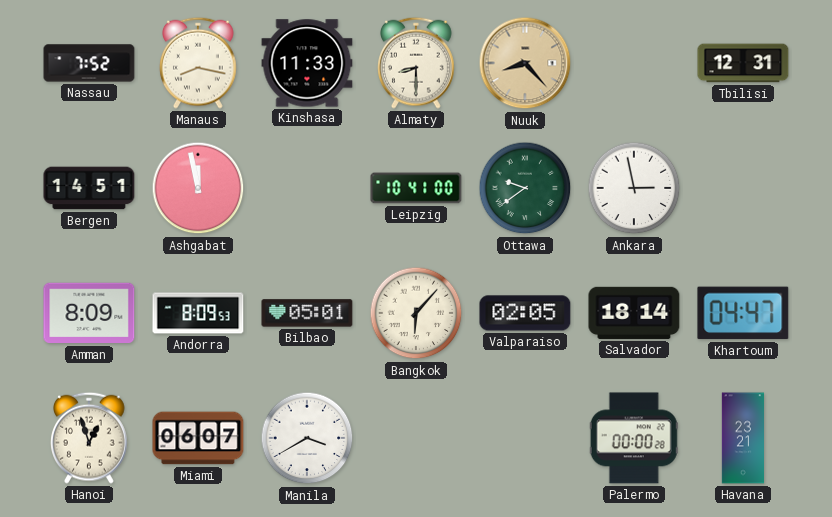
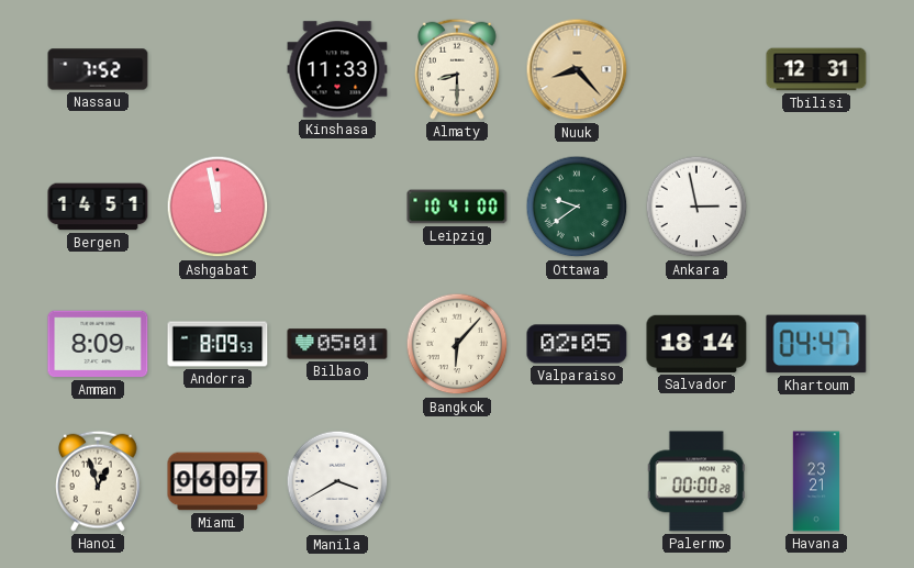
Manaus: 8:17 -> none
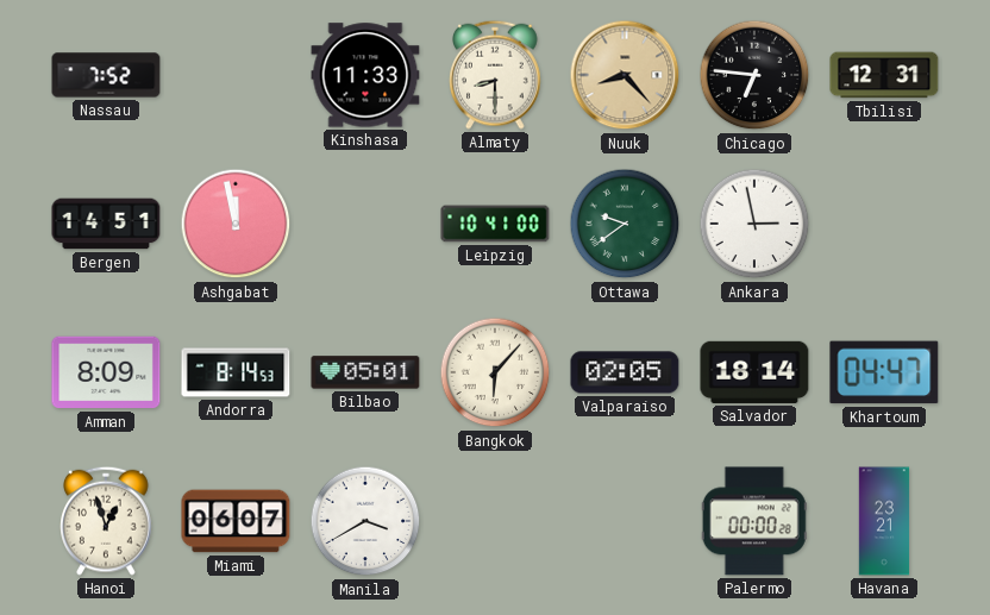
Chicago: none -> 6:46
Andorra: 8:09 -> 8:14
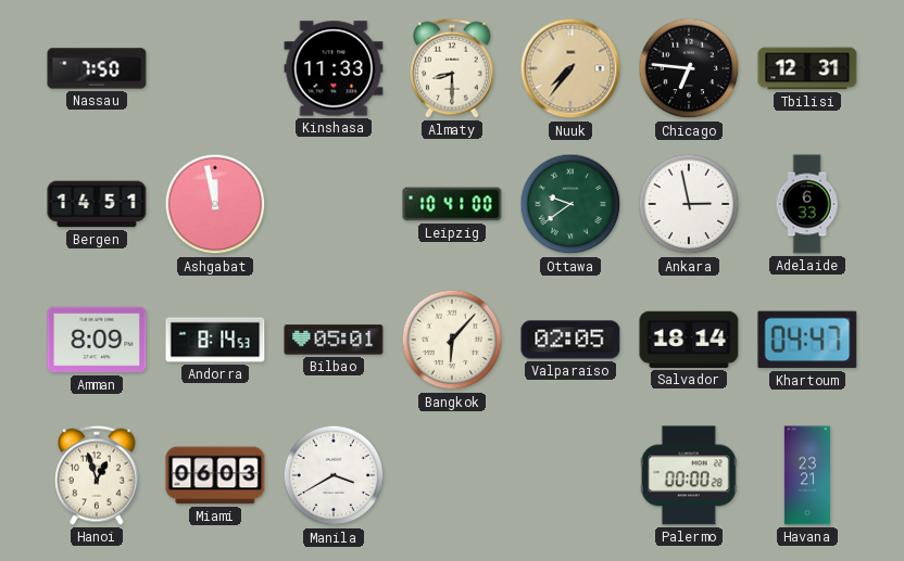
Nassau: 7:52 -> 7:50
Nuuk: 8:23 -> 7:36
Adelaide: none -> 6:33
Miami: 06:07 -> 06:03
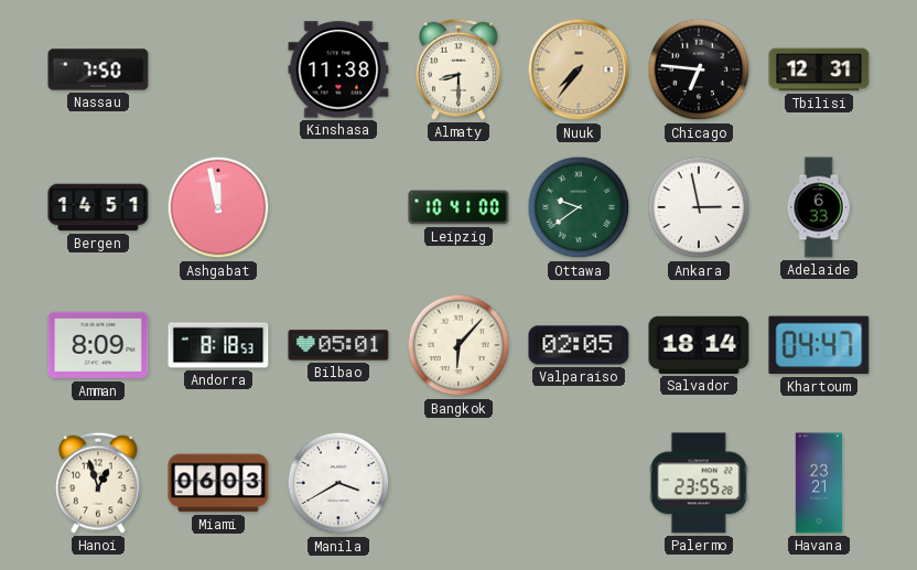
Kinshasa: 11:33 -> 11:38
Andorra: 8:14 -> 8:18
Palermo: 00:00 -> 23:55
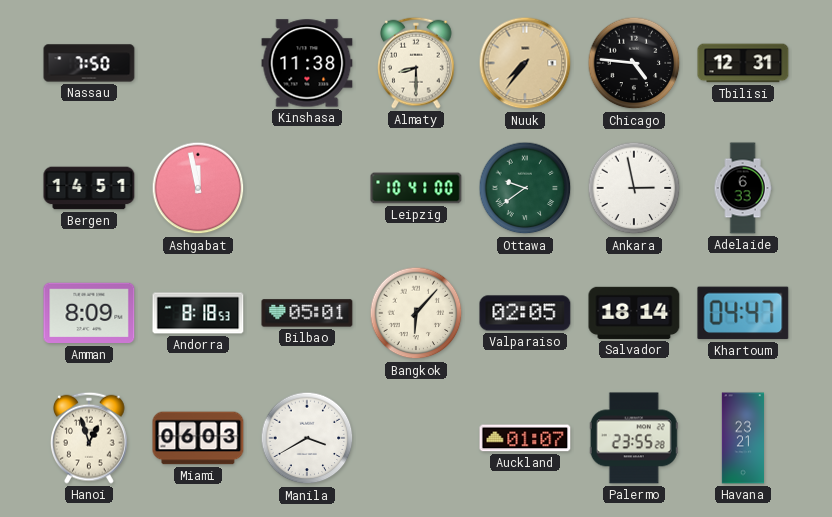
Chicago: 6:46 -> 4:46
Auckland: none -> 01:07
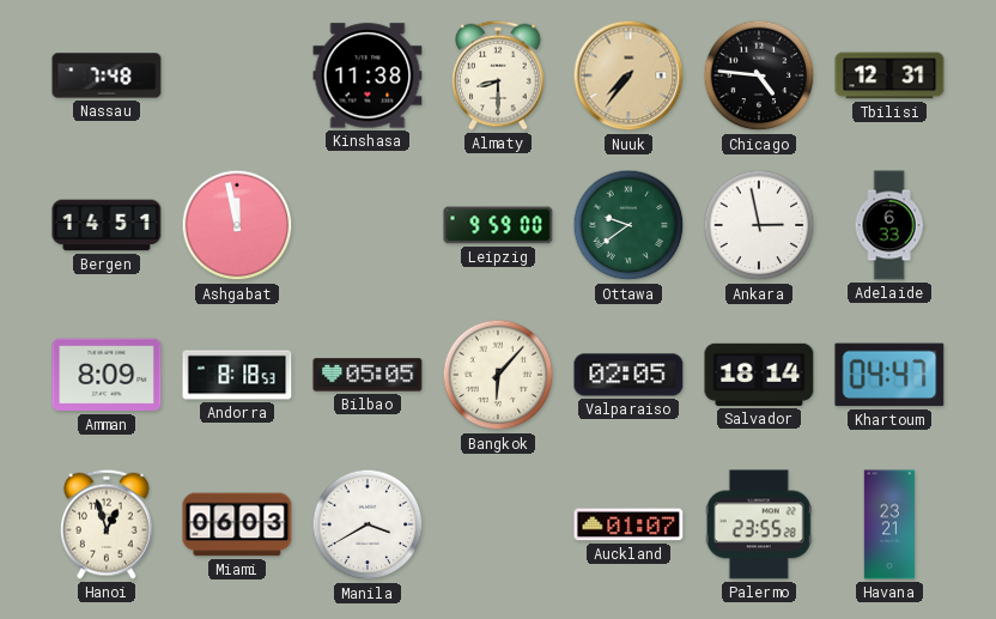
Nassau: 7:50 -> 7:48
Leipzig: 10:41 -> 9:59
Bilbao: 05:01 -> 05:05
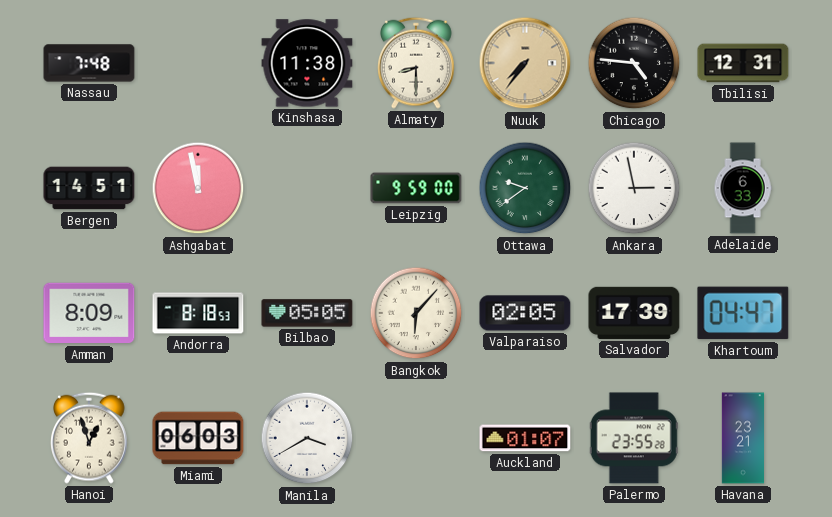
Salvador: 18:14 -> 17:39
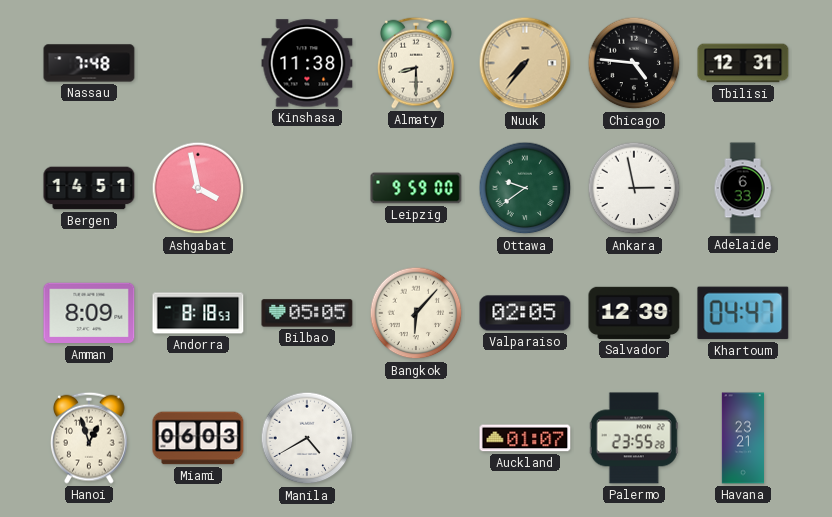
Ashgabat: 11:58 -> 3:58
Salvador: 17:39 -> 12:39
Manila: 3:40 -> 4:40
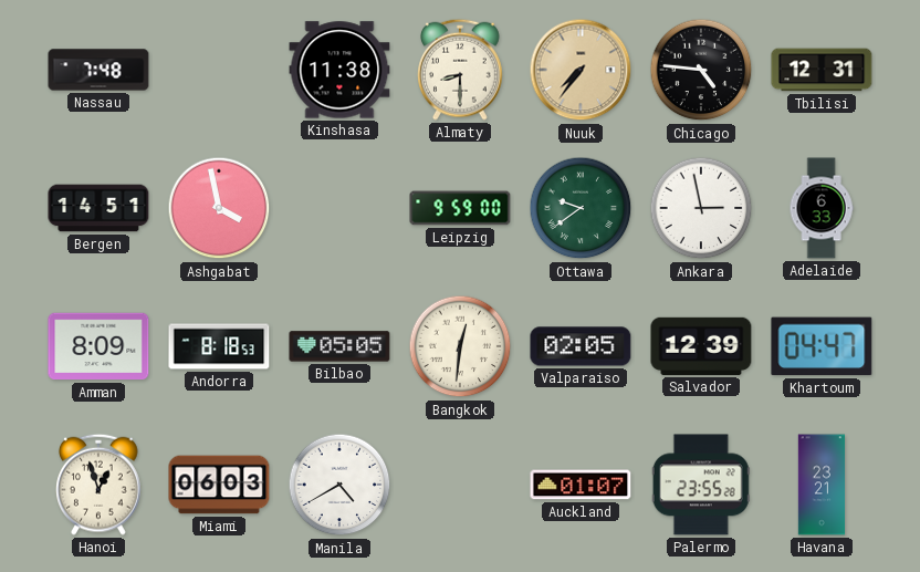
Bangkok: 6:07 -> 12:31
